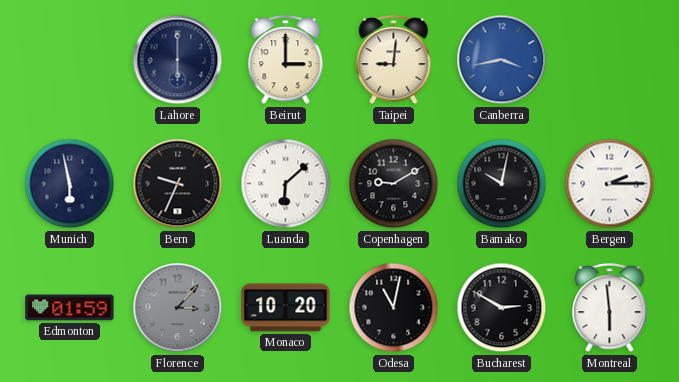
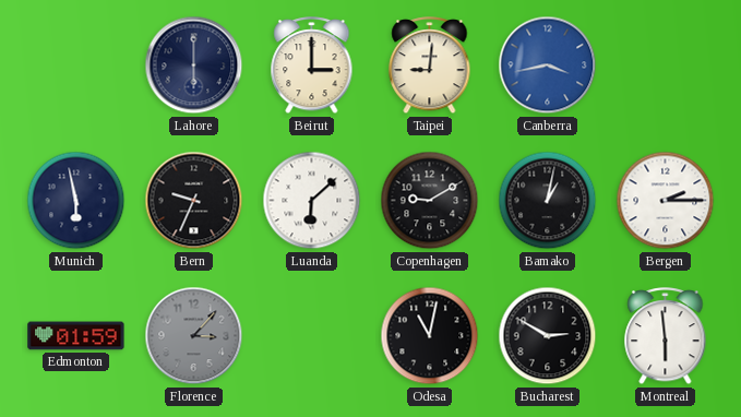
Bamako: 10:02 -> 1:02
Monaco: 10:20 -> none
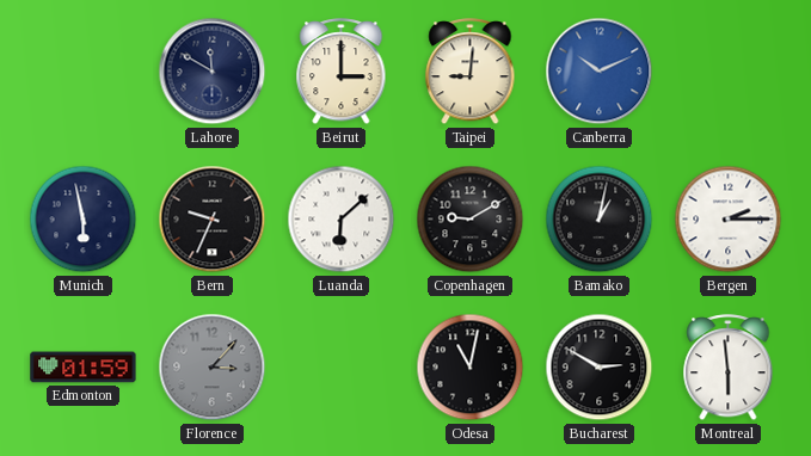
Lahore: 6:00 -> 11:50
Canberra: 3:43 -> 10:11
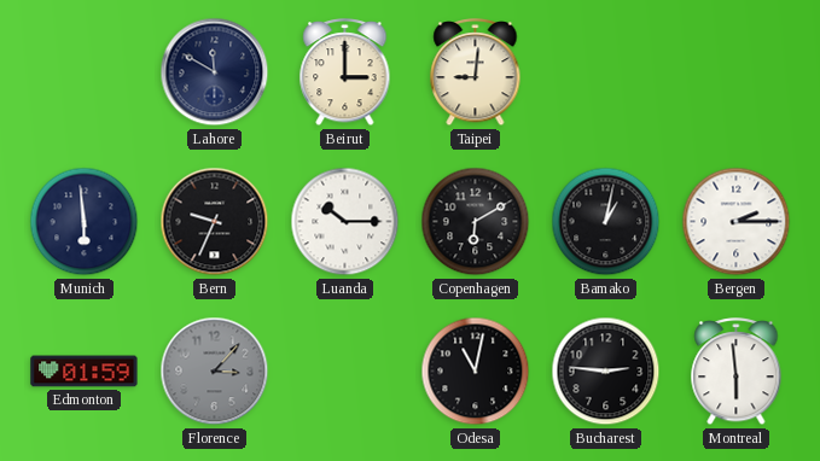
Canberra: 10:11 -> none
Munich: 5:58 -> 5:59
Luanda: 6:08 -> 10:15
Copenhagen: 9:10 -> 6:10
Bucharest: 2:50 -> 2:46
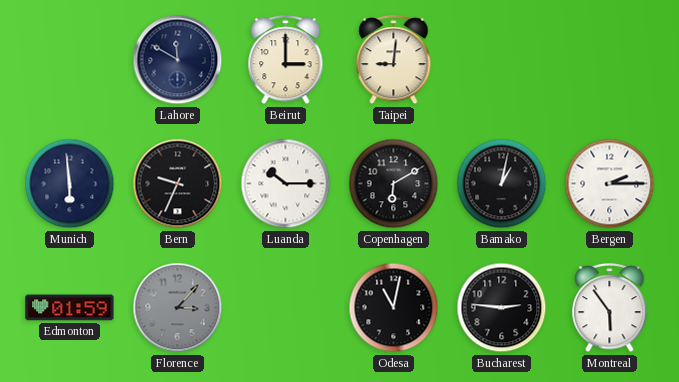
Montreal: 5:59 -> 5:54
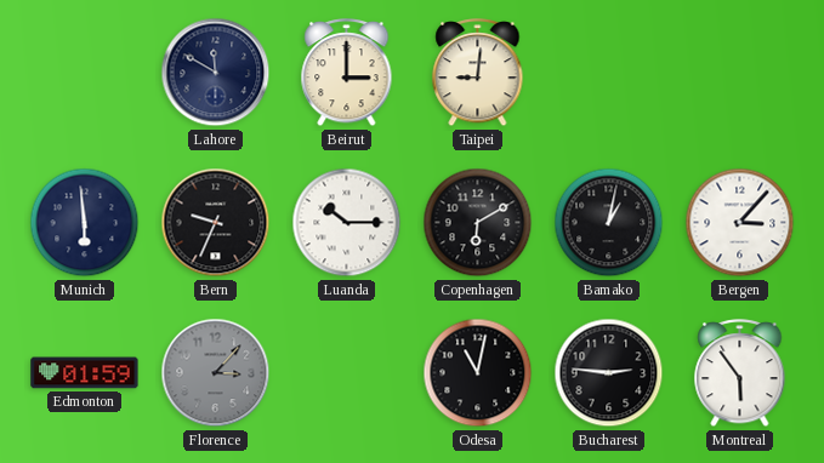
Bergen: 2:15 -> 3:07
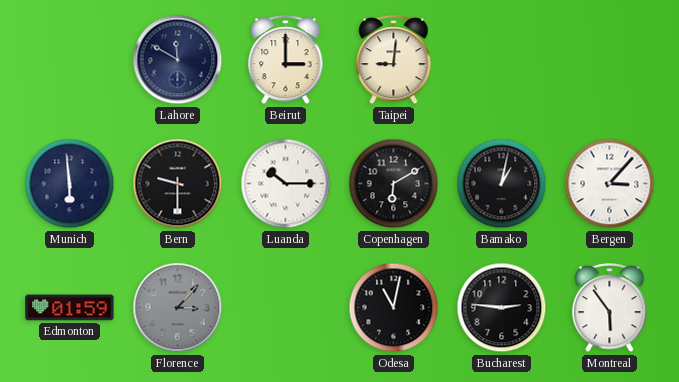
Bern: 9:34 -> 9:30
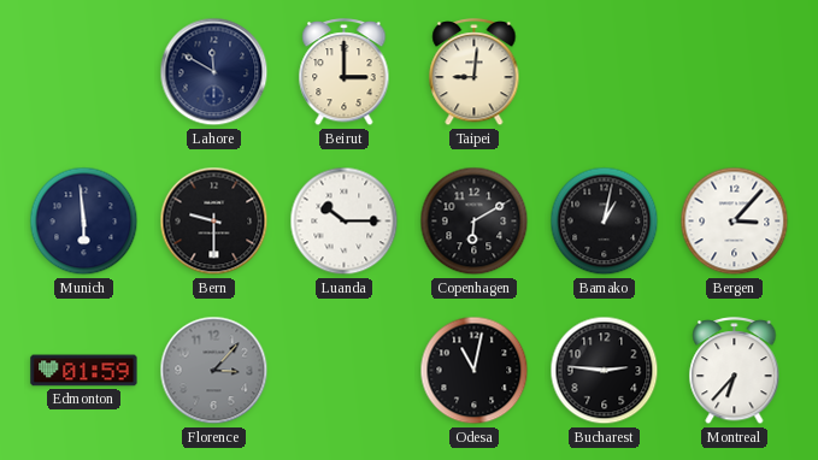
Montreal: 5:54 -> 6:37
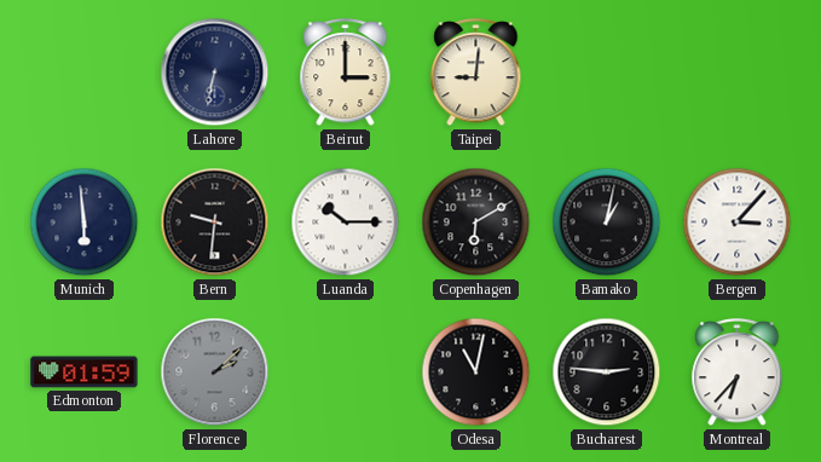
Lahore: 11:50 -> 6:32
Bern: 9:30 -> 9:31
Florence: 3:07 -> 2:08
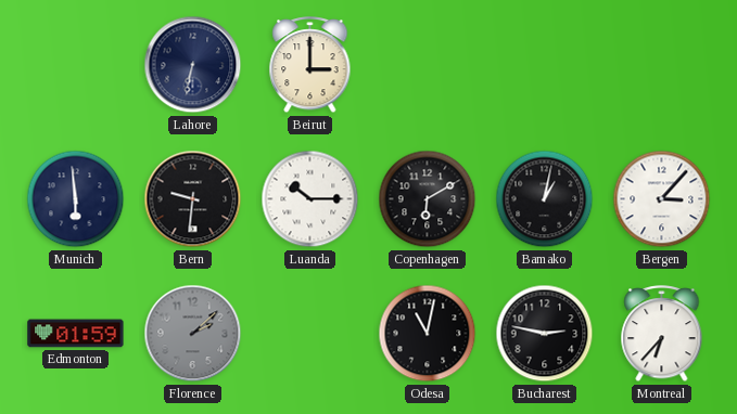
Taipei: 9:01 -> none
Bucharest: 2:46 -> 2:47
